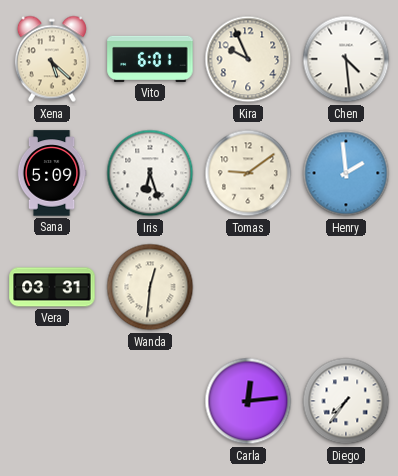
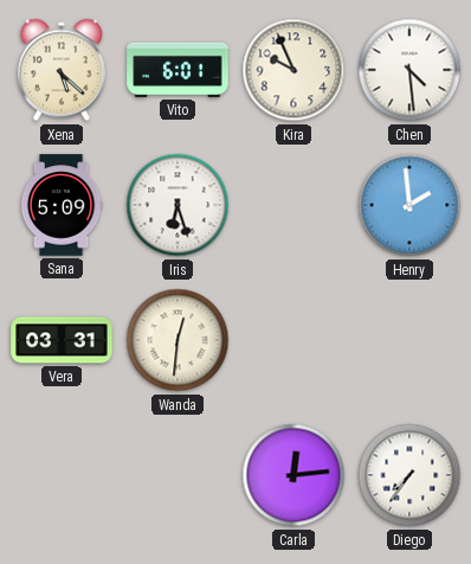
Tomas: 9:09 -> none
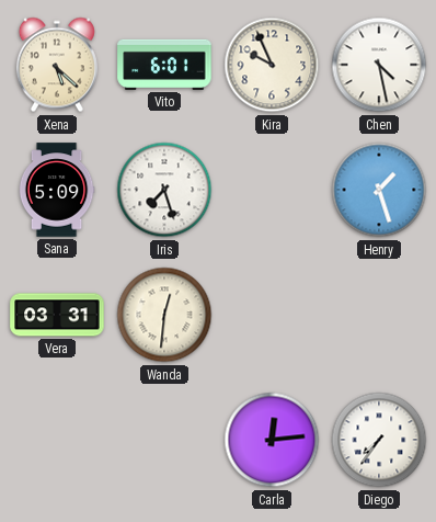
Chen: 4:29 -> 4:28
Iris: 6:27 -> 7:27
Henry: 1:59 -> 1:27
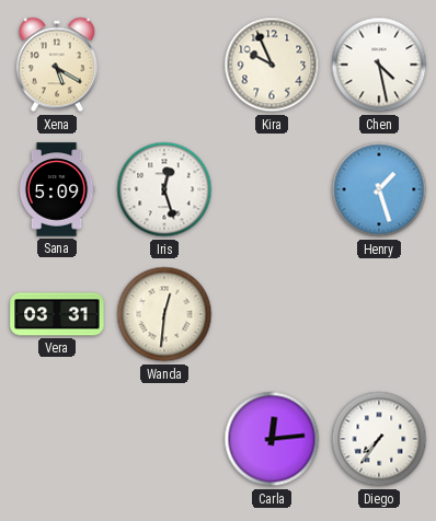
Xena: 5:22 -> 5:20
Vito: 6:01 -> none
Iris: 7:27 -> 12:27
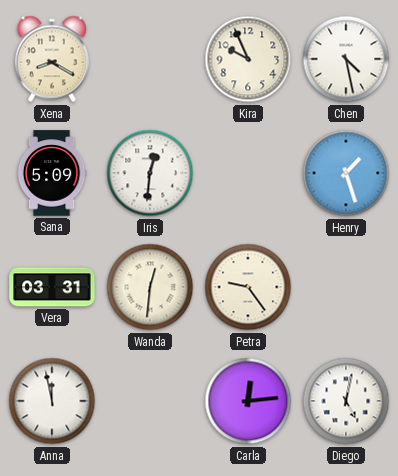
Xena: 5:20 -> 8:20
Iris: 12:27 -> 12:31
Petra: none -> 9:24
Anna: none -> 11:58
Diego: 7:36 -> 5:02
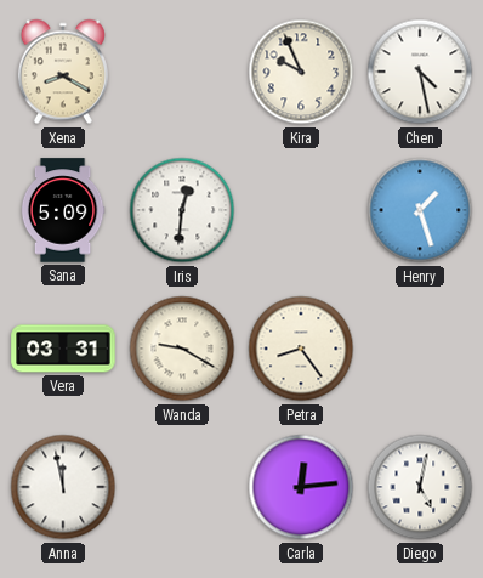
Wanda: 12:31 -> 9:20
Petra: 9:24 -> 8:24
